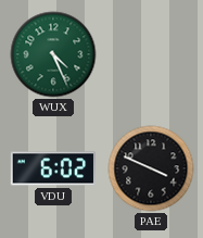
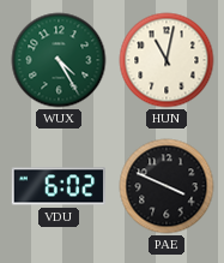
WUX: 4:26 -> 4:25
HUN: none -> 11:02
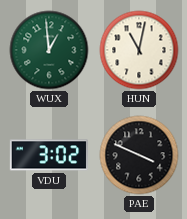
WUX: 4:25 -> 12:59
VDU: 6:02 -> 3:02
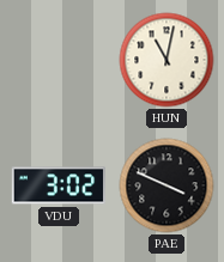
WUX: 12:59 -> none
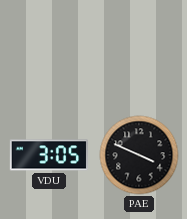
HUN: 11:02 -> none
VDU: 3:02 -> 3:05
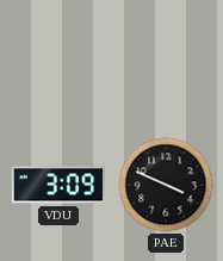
VDU: 3:05 -> 3:09
